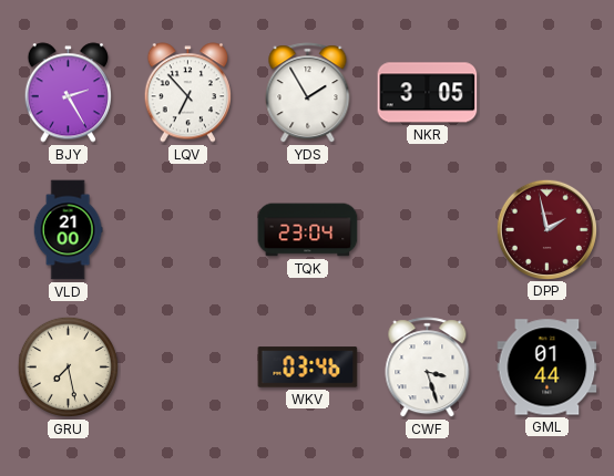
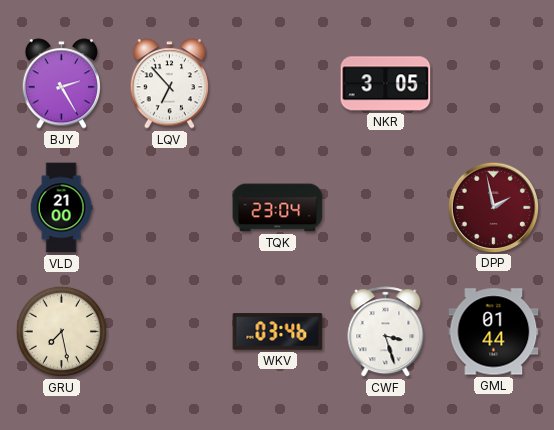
YDS: 1:55 -> none
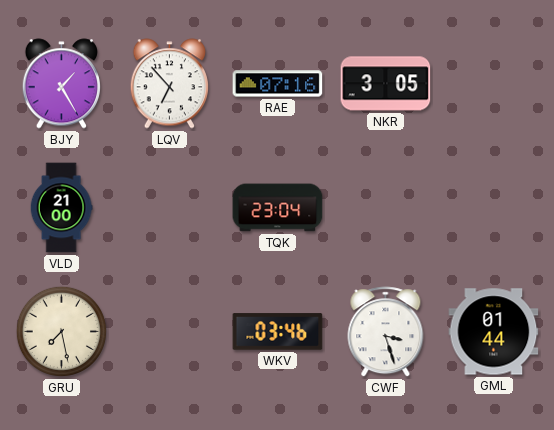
BJY: 2:25 -> 1:25
RAE: none -> 07:16
DPP: 1:58 -> none
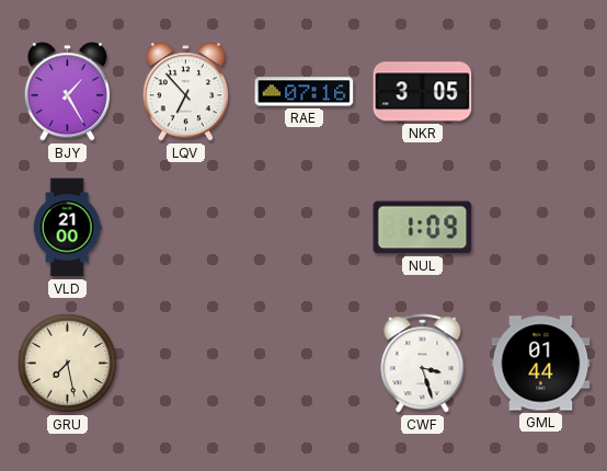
TQK: 23:04 -> none
NUL: none -> 1:09
WKV: 03:46 -> none
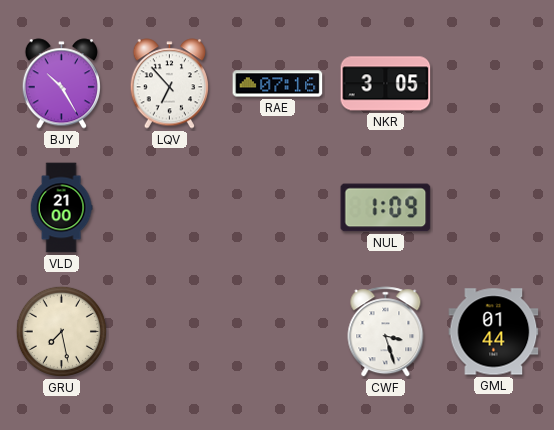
BJY: 1:25 -> 10:25
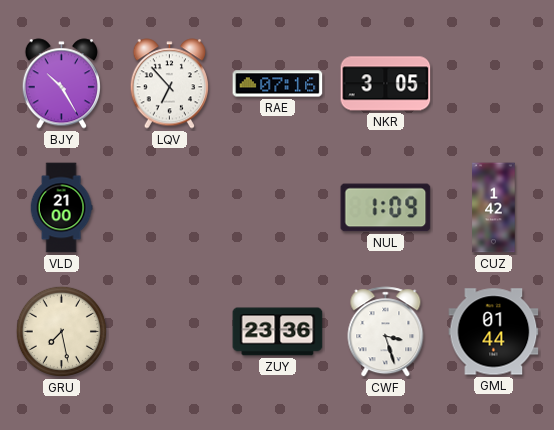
CUZ: none -> 1:42
ZUY: none -> 23:36
